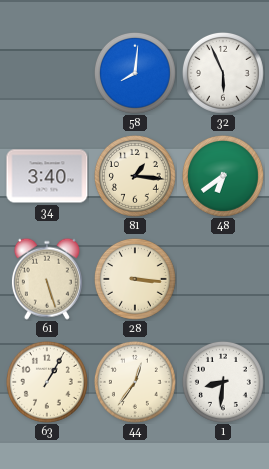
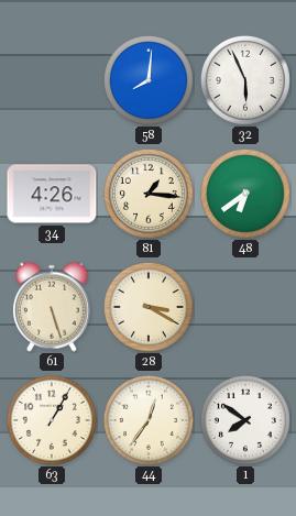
34: 3:40 -> 4:26
28: 3:16 -> 3:20
1: 8:31 -> 7:51
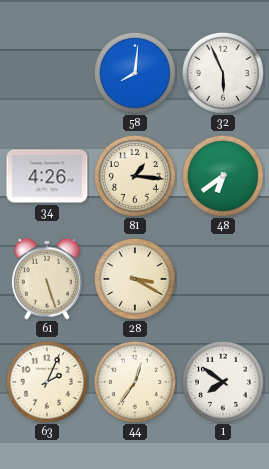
63: 1:05 -> 2:04
